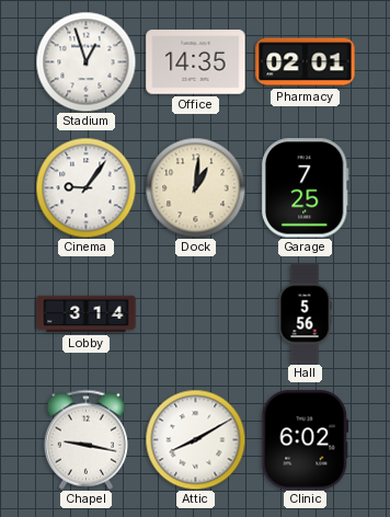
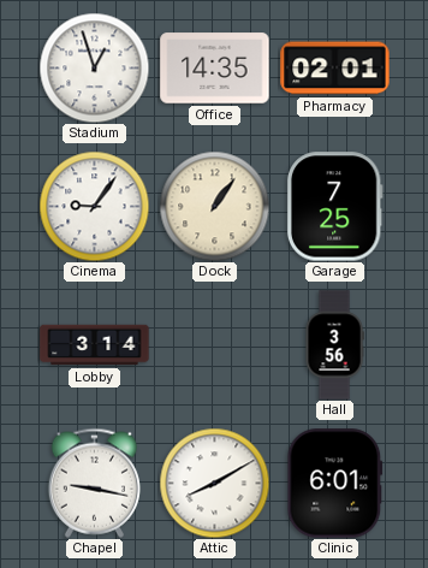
Dock: 1:01 -> 1:06
Hall: 5:56 -> 3:56
Clinic: 6:02 -> 6:01
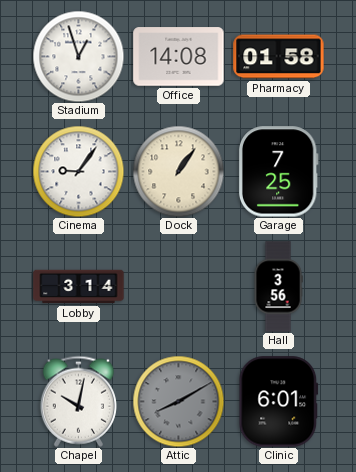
Office: 14:35 -> 14:08
Pharmacy: 02:01 -> 01:58
Chapel: 9:17 -> 10:02
Attic dial: white -> grey
